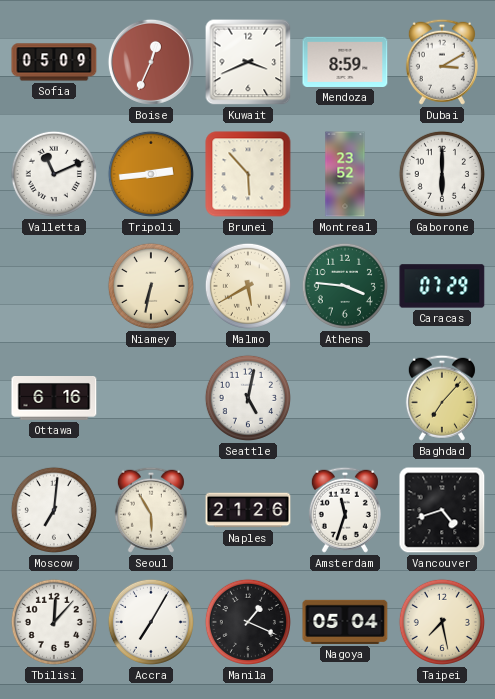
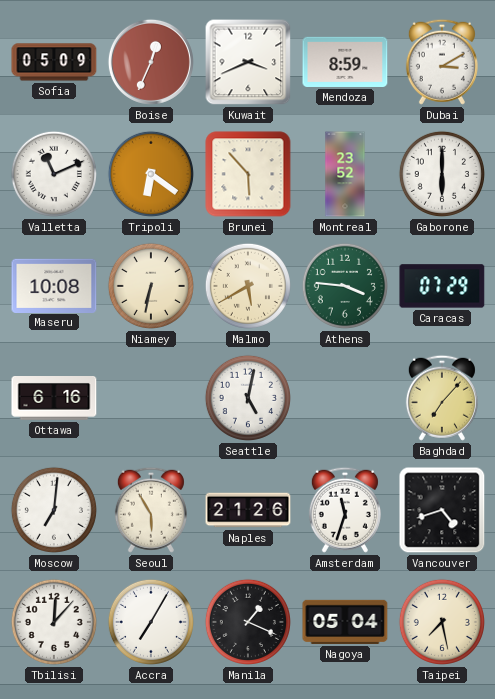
Tripoli: 2:44 -> 6:21
Maseru: none -> 10:08
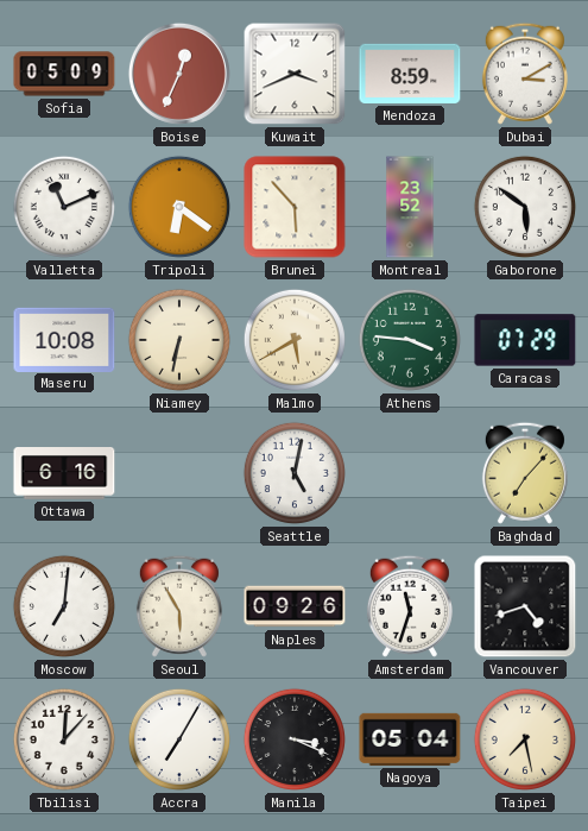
Gaborone: 6:00 -> 5:51
Naples: 21:26 -> 09:26
Manila: 1:19 -> 3:19
